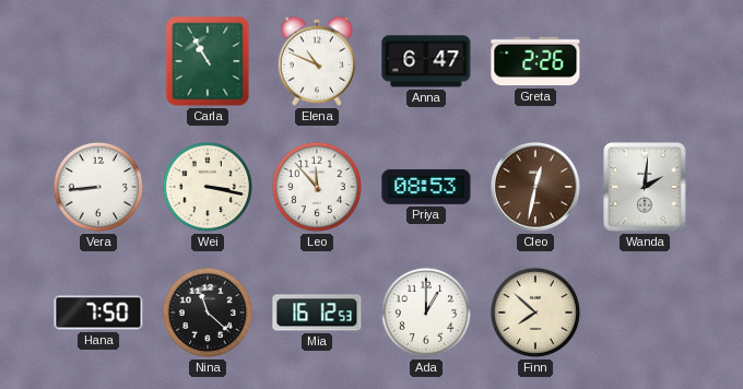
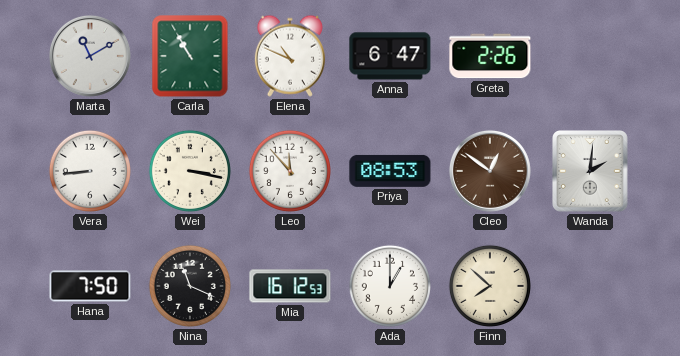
Marta: none -> 11:10
Cleo: 12:32 -> 12:51
Nina: 11:22 -> 11:19
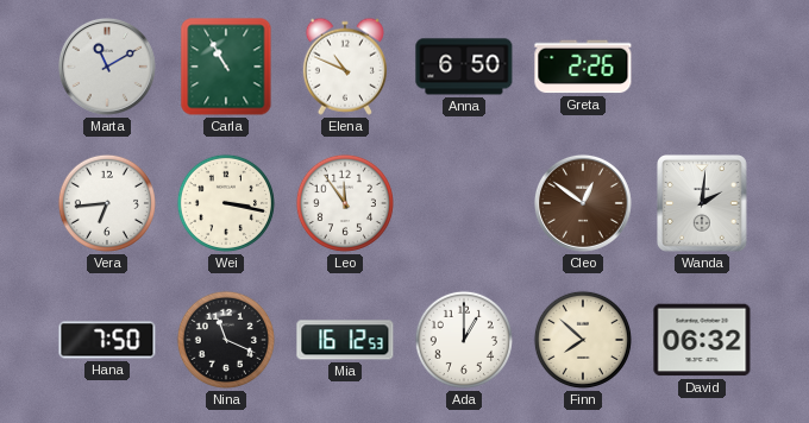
Anna: 6:47 -> 6:50
Vera: 8:44 -> 6:44
Leo: 11:53 -> 11:54
Priya: 08:53 -> none
David: none -> 06:32
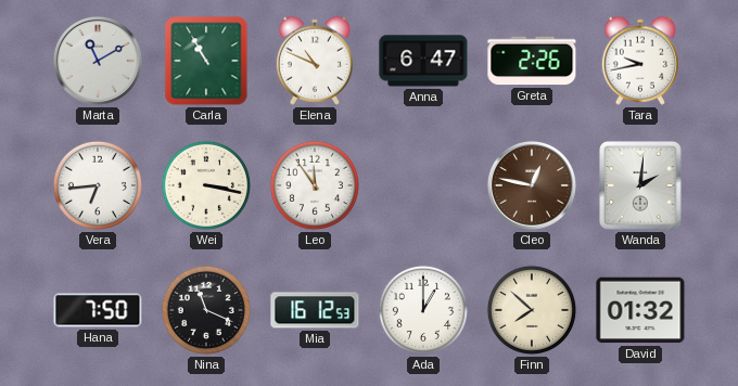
Anna: 6:50 -> 6:47
Tara: none -> 9:43
Cleo: 12:51 -> 12:47
David: 06:32 -> 01:32
